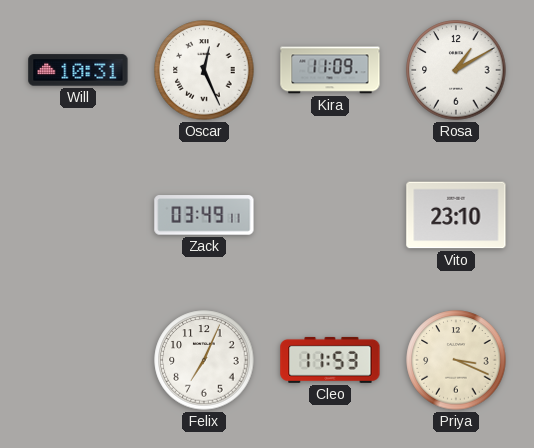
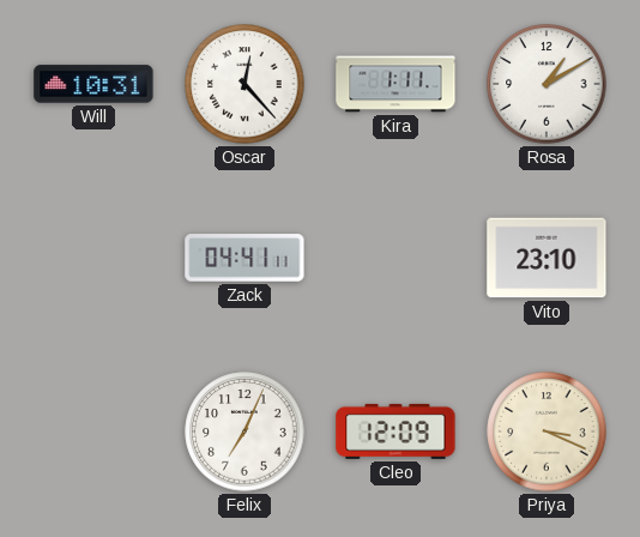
Oscar: 12:26 -> 12:23
Kira: 11:09 -> 1:11
Zack: 03:49 -> 04:41
Cleo: 11:53 -> 12:09
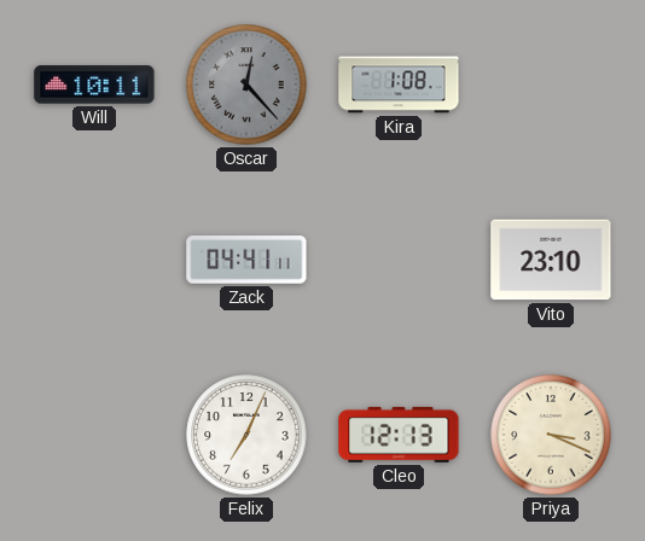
Will: 10:31 -> 10:11
Oscar dial: white -> grey
Kira: 1:11 -> 1:08
Rosa: 1:10 -> none
Cleo: 12:09 -> 12:13
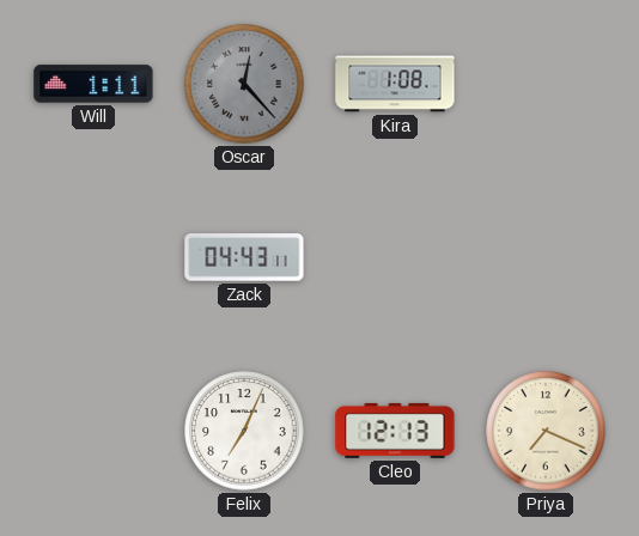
Will: 10:11 -> 1:11
Zack: 04:41 -> 04:43
Vito: 23:10 -> none
Priya: 3:19 -> 7:19
